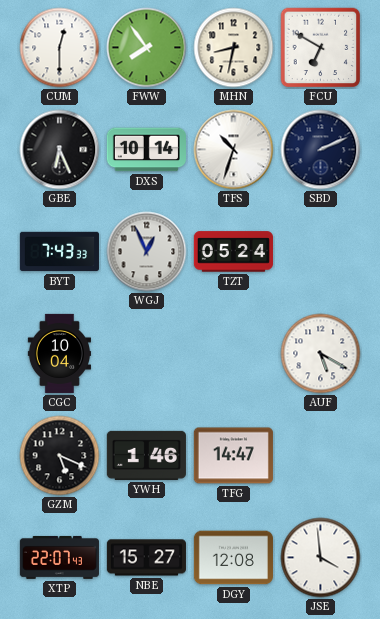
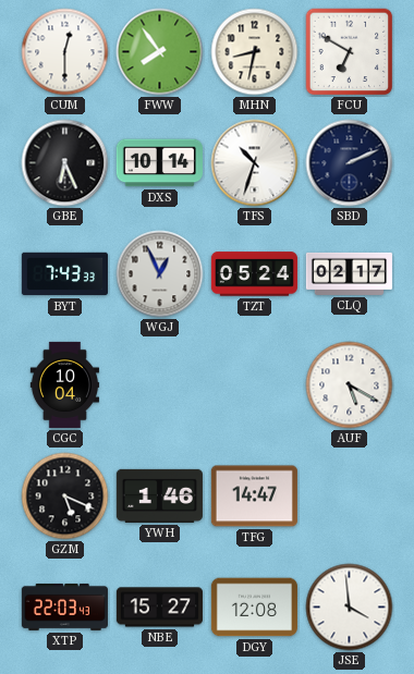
CLQ: none -> 02:17
XTP: 22:07 -> 22:03
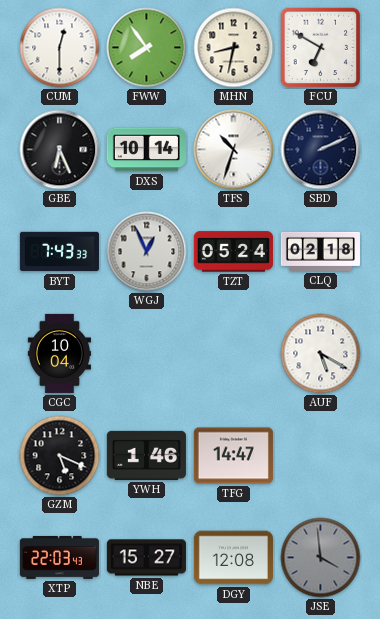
CLQ: 02:17 -> 02:18
JSE dial: white -> grey
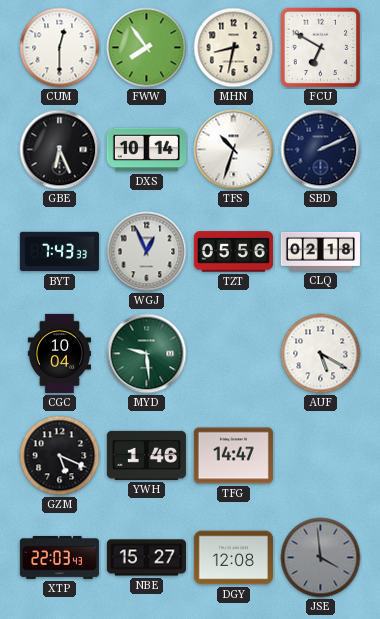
TZT: 05:24 -> 05:56
MYD: none -> 9:29
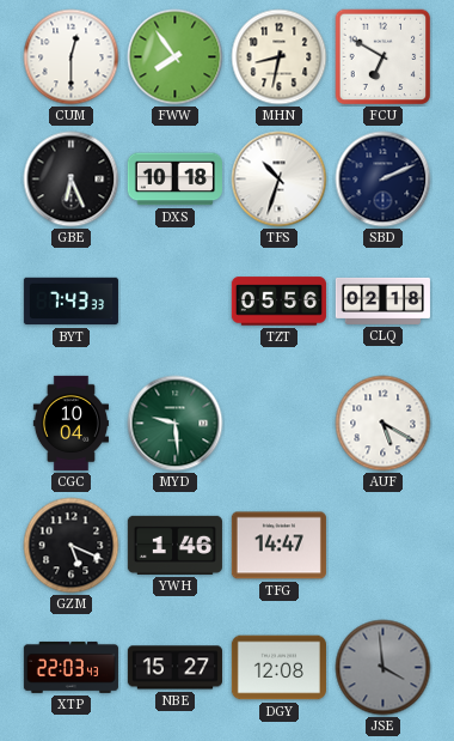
DXS: 10:14 -> 10:18
WGJ: 12:56 -> none
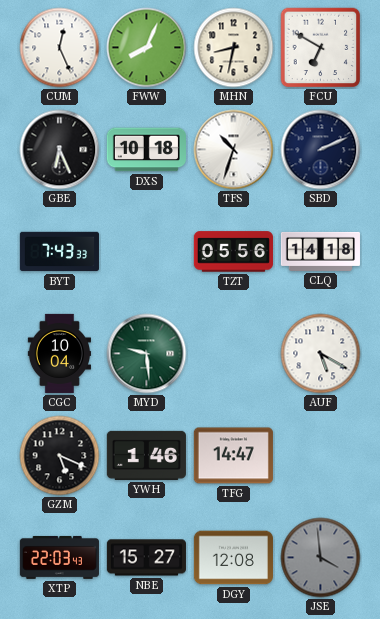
CUM: 12:30 -> 12:26
FWW: 7:54 -> 8:04
CLQ: 02:18 -> 14:18
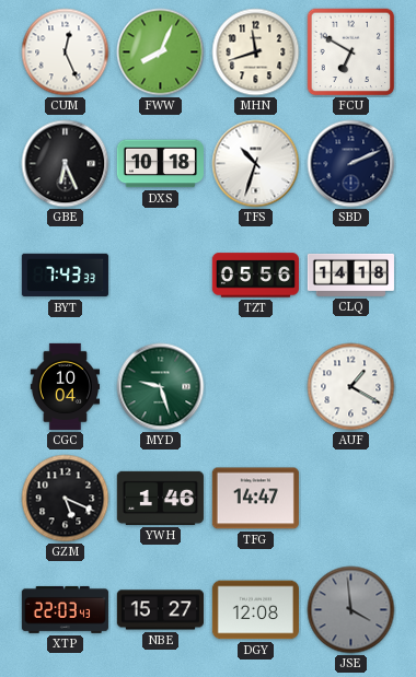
MHN: 8:32 -> 11:42
MYD: 9:29 -> 9:27
AUF: 5:20 -> 1:20
